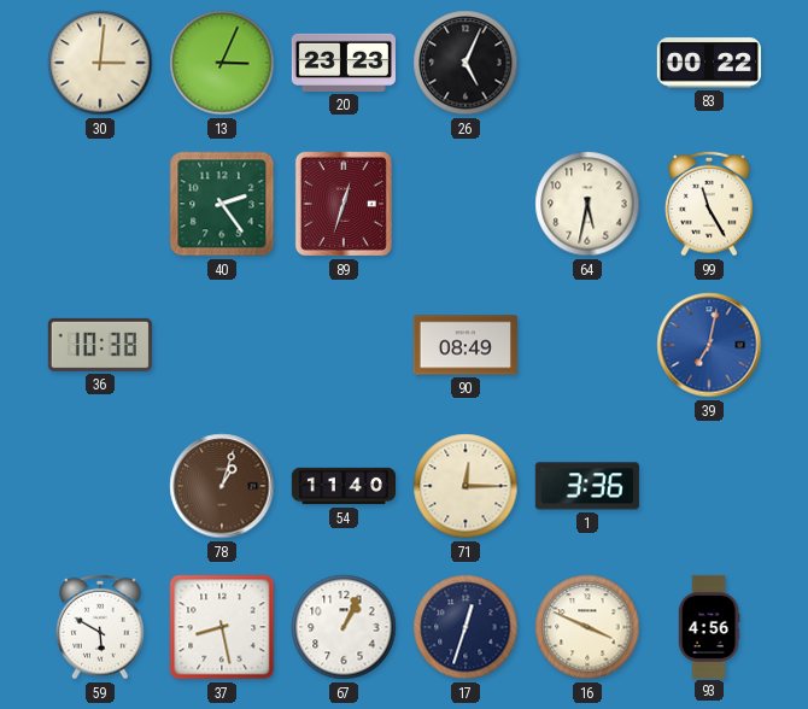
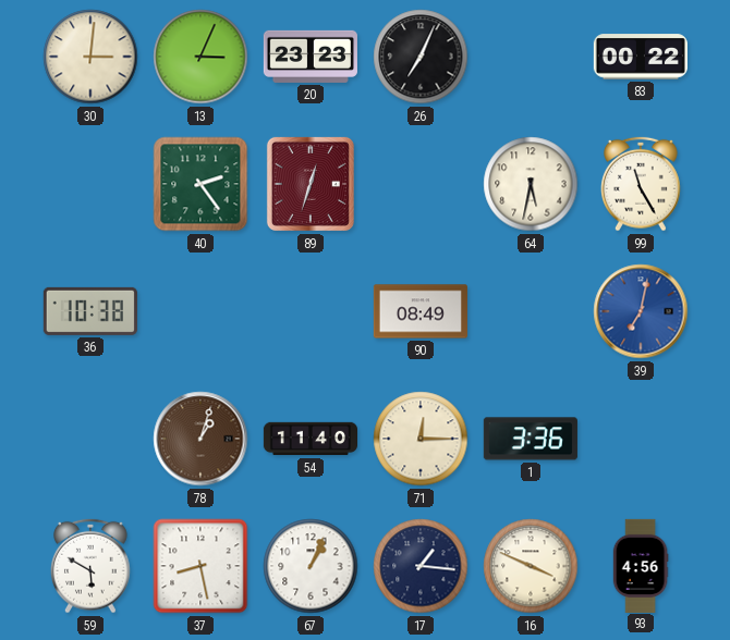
26: 5:04 -> 7:04
17: 12:33 -> 1:16
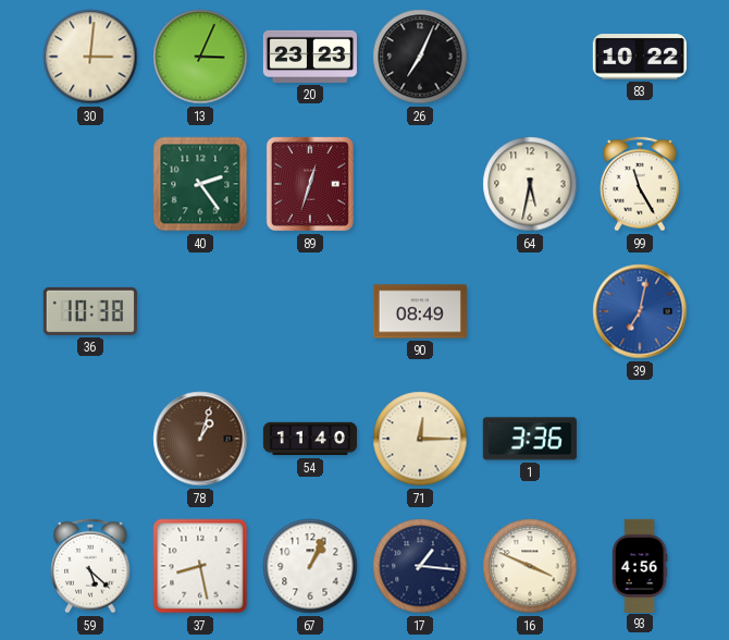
83: 00:22 -> 10:22
59: 5:50 -> 5:22
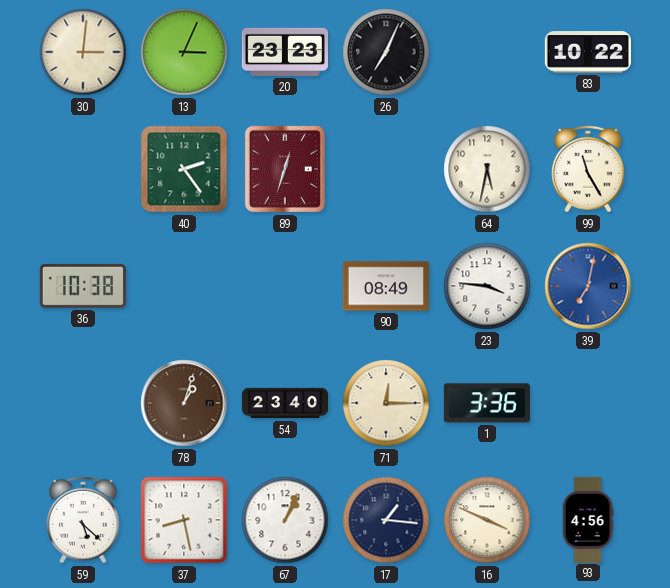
23: none -> 3:46
54: 11:40 -> 23:40
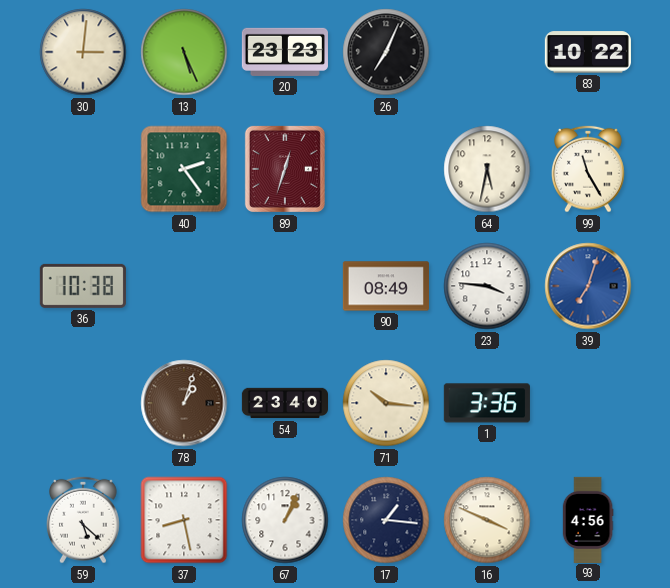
13: 3:04 -> 5:26
39: 7:02 -> 7:03
71: 12:15 -> 10:16
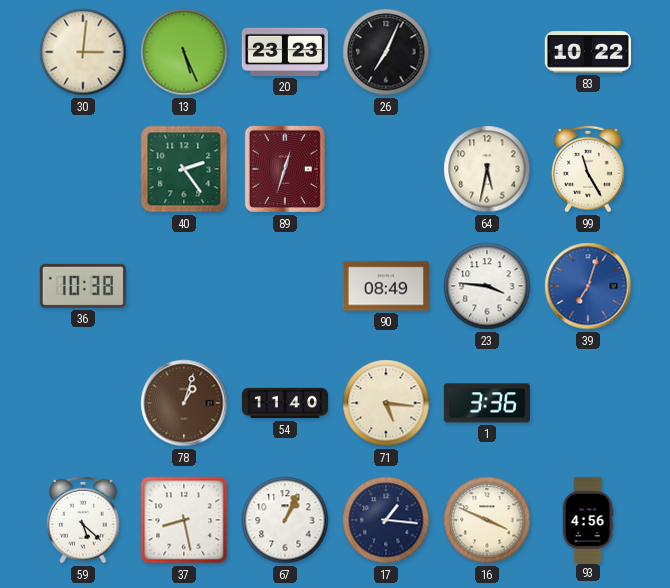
54: 23:40 -> 11:40
71: 10:16 -> 5:16
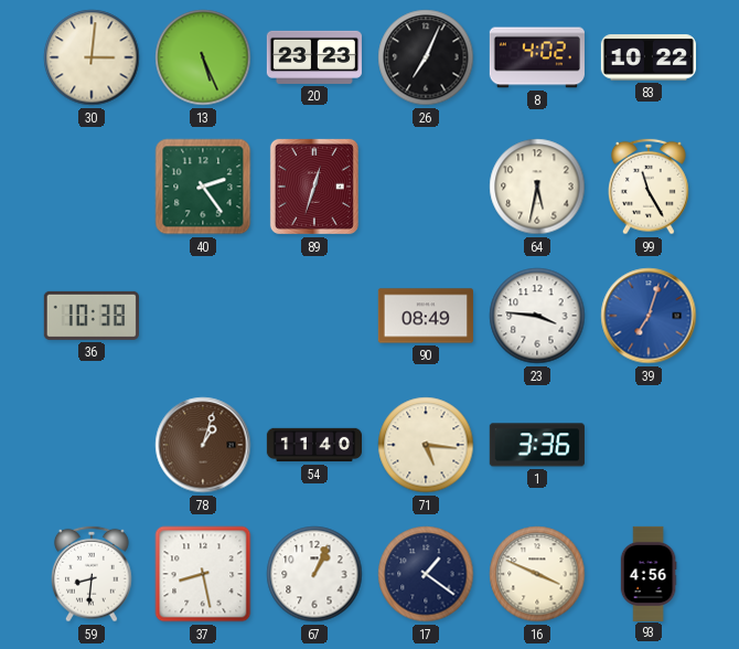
8: none -> 4:02
59: 5:22 -> 8:31
17: 1:16 -> 1:21
